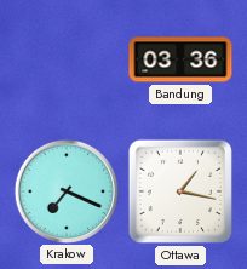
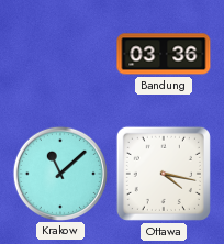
Krakow: 7:19 -> 11:08
Ottawa: 1:17 -> 4:17
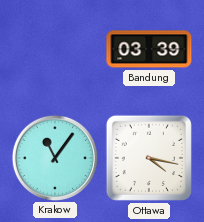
Bandung: 03:36 -> 03:39
Krakow: 11:08 -> 11:06
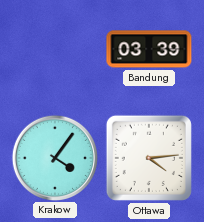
Krakow: 11:06 -> 4:06
Ottawa: 4:17 -> 4:14
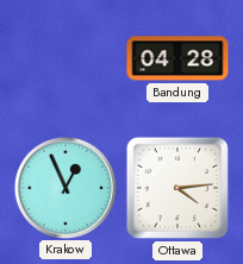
Bandung: 03:39 -> 04:28
Krakow: 4:06 -> 12:56
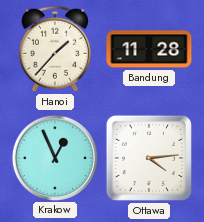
Hanoi: none -> 1:37
Bandung: 04:28 -> 11:28
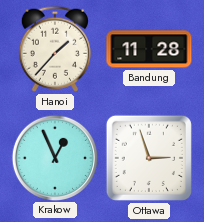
Ottawa: 4:14 -> 2:57
